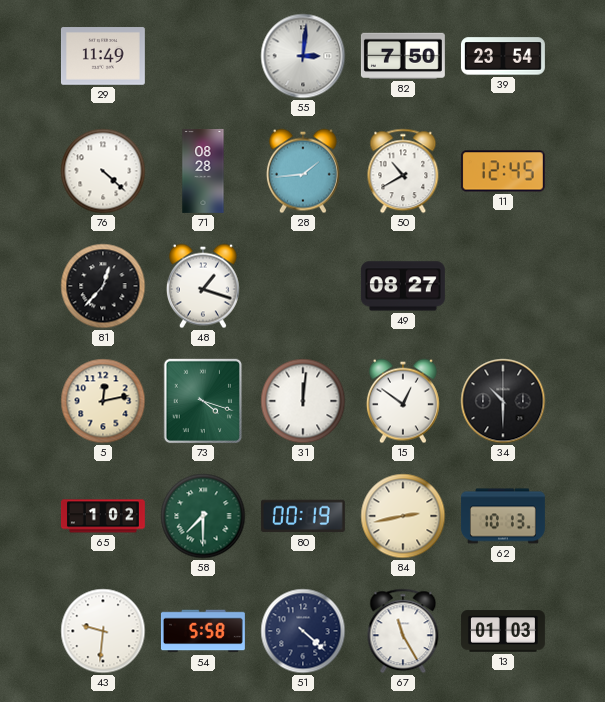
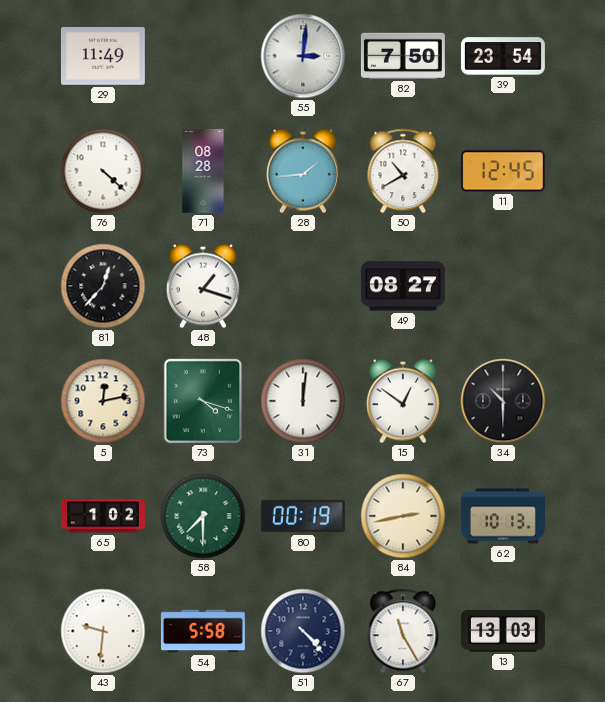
51: 4:22 -> 4:23
13: 01:03 -> 13:03
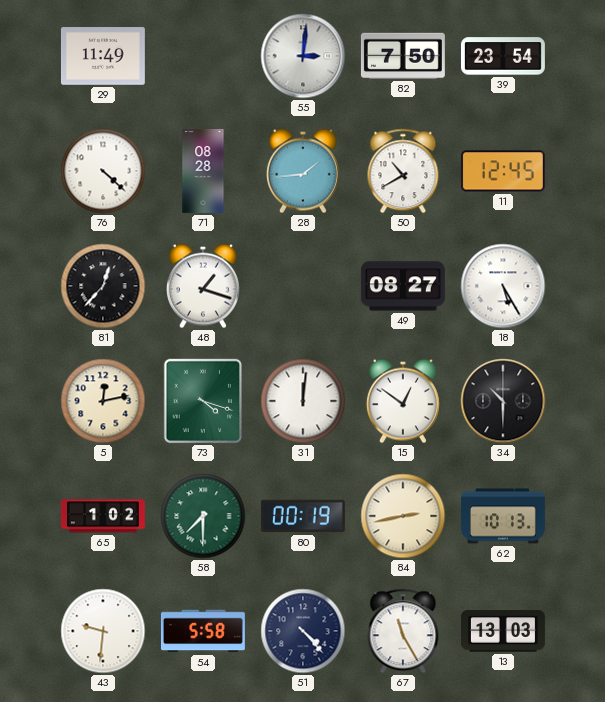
18: none -> 5:25
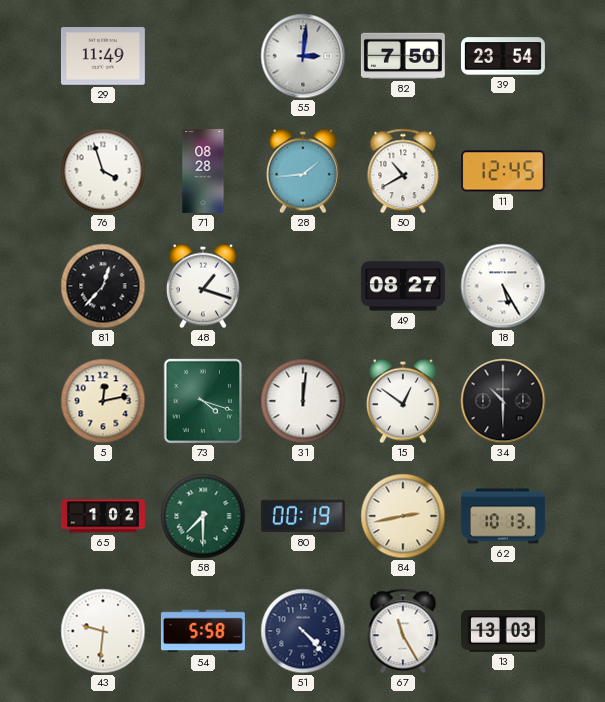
76: 4:22 -> 3:57
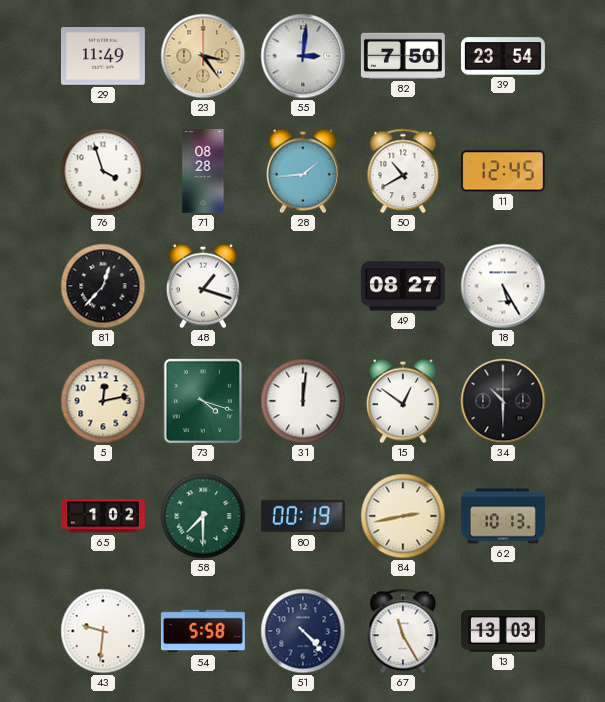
23: none -> 3:24
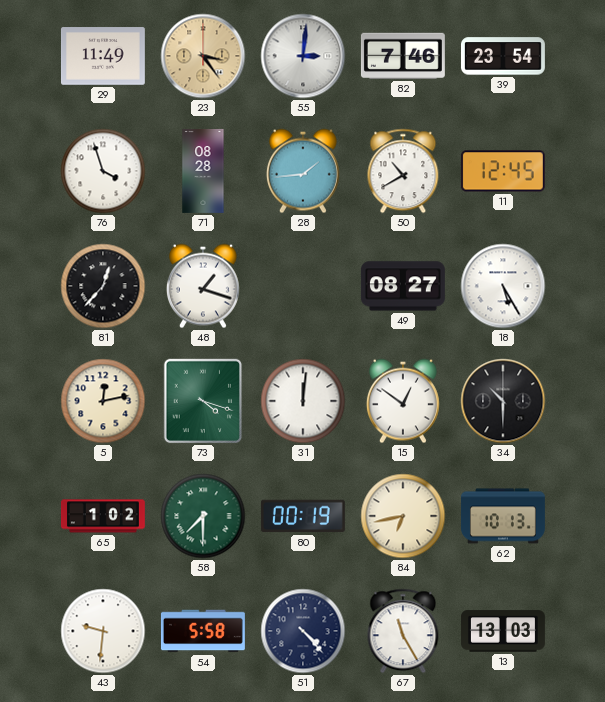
82: 7:50 -> 7:46
84: 2:43 -> 6:43
